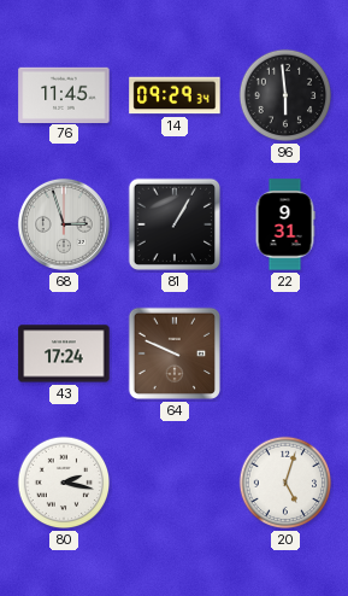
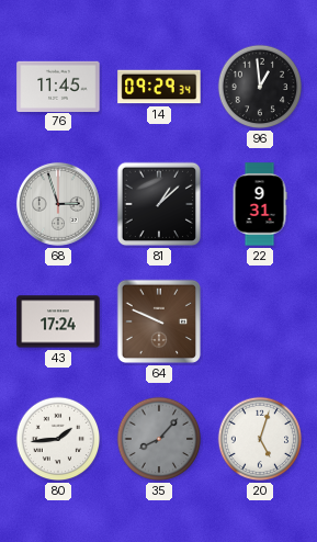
96: 5:59 -> 12:59
81: 1:05 -> 1:08
80: 2:17 -> 1:44
35: none -> 8:07
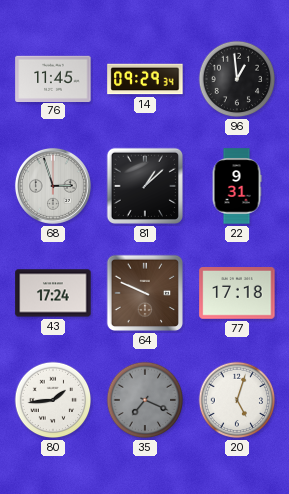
77: none -> 17:18
35: 8:07 -> 7:19
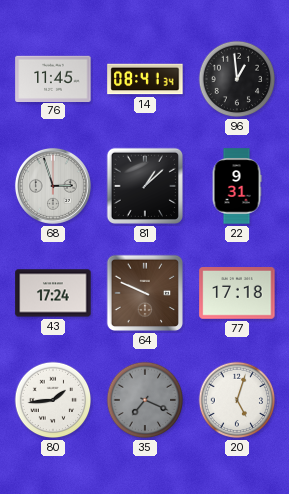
14: 09:29 -> 08:41
